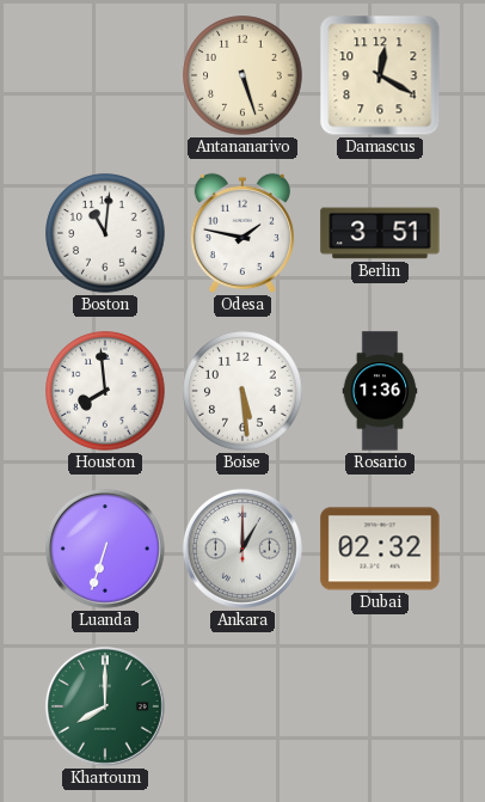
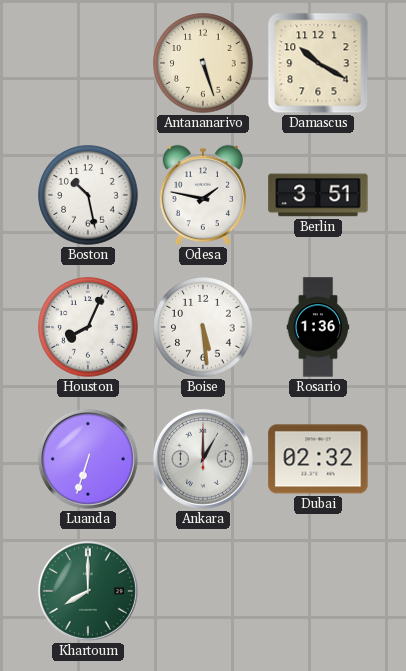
Damascus: 12:20 -> 10:20
Boston: 11:01 -> 10:28
Houston: 7:59 -> 8:04
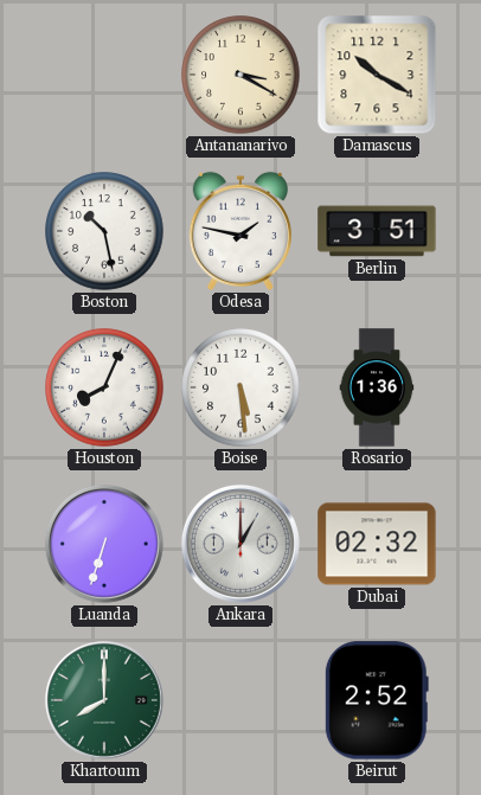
Antananarivo: 5:27 -> 3:20
Beirut: none -> 2:52
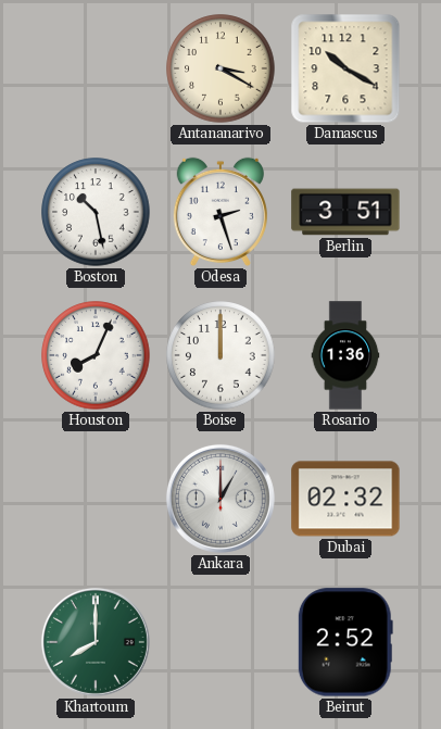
Odesa: 1:47 -> 2:27
Boise: 5:29 -> 12:00
Luanda: 6:33 -> none
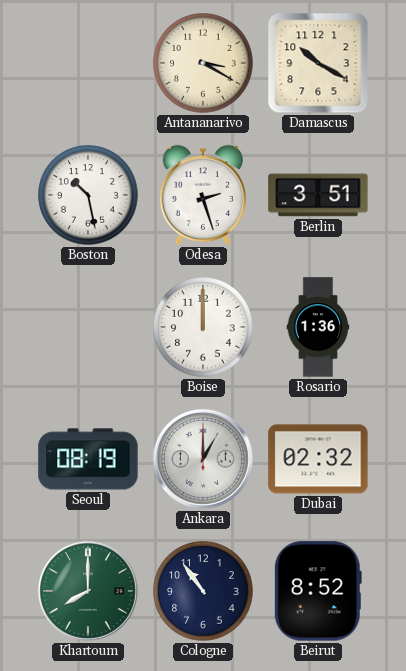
Houston: 8:04 -> none
Seoul: none -> 08:19
Cologne: none -> 10:54
Beirut: 2:52 -> 8:52
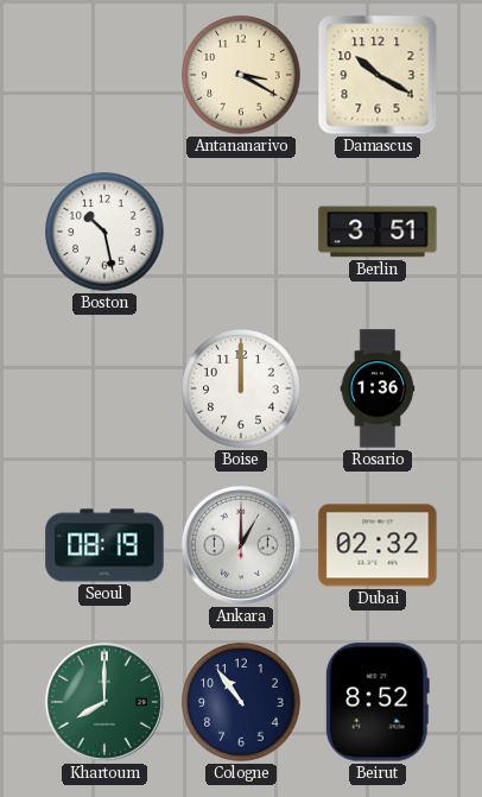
Odesa: 2:27 -> none
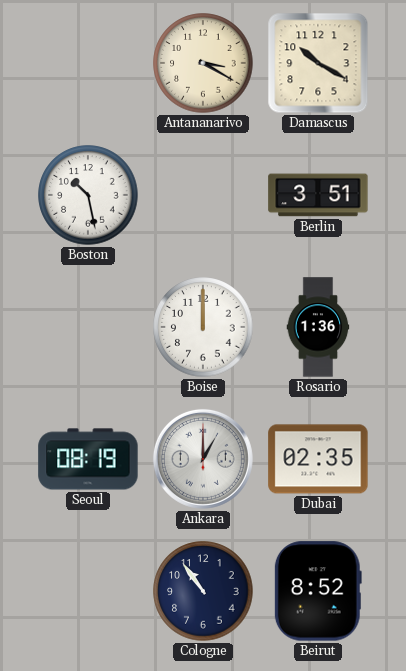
Dubai: 02:32 -> 02:35
Khartoum: 8:00 -> none
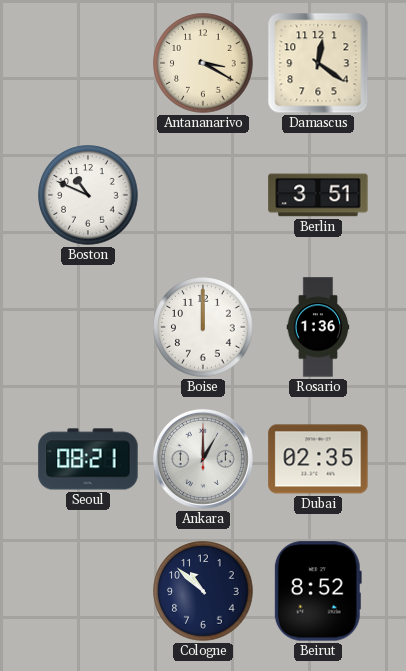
Damascus: 10:20 -> 12:21
Boston: 10:28 -> 10:49
Seoul: 08:19 -> 08:21
Cologne: 10:54 -> 10:52
